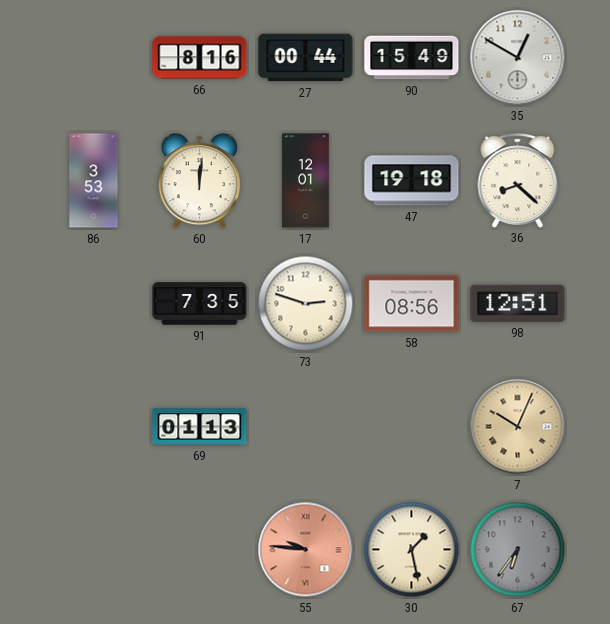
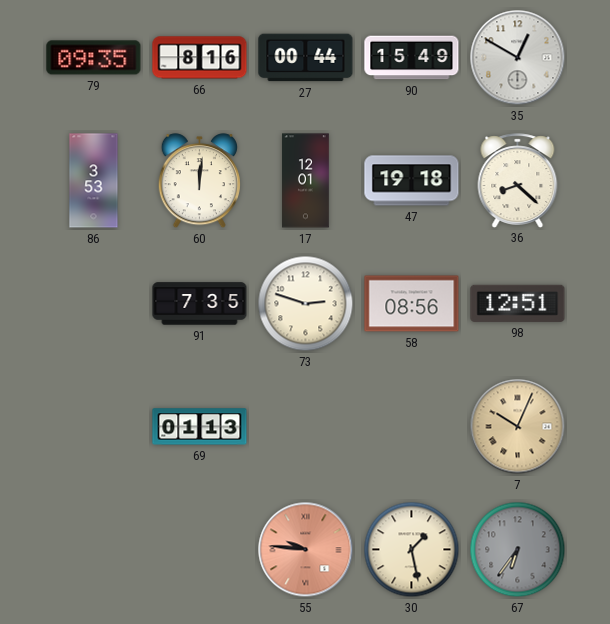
79: none -> 09:35
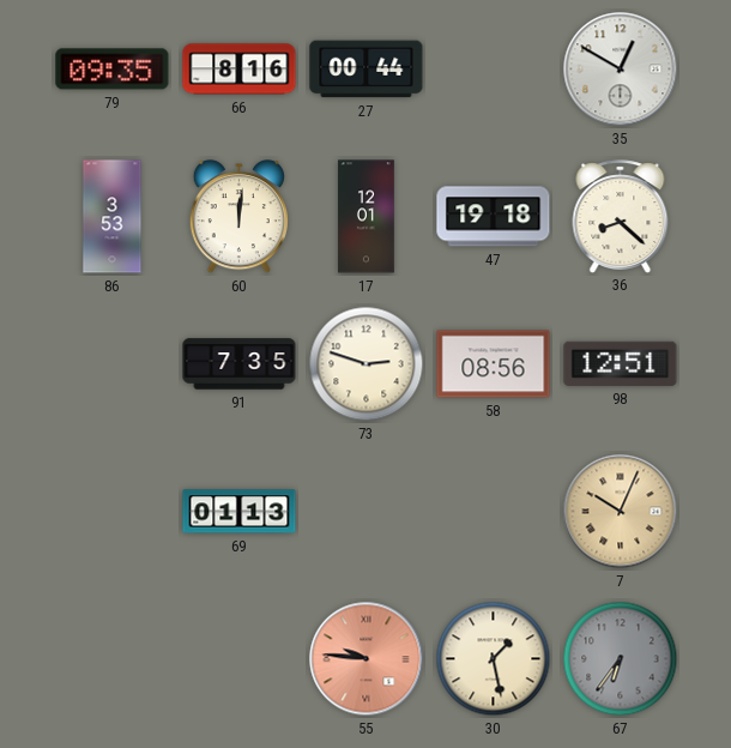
90: 15:49 -> none
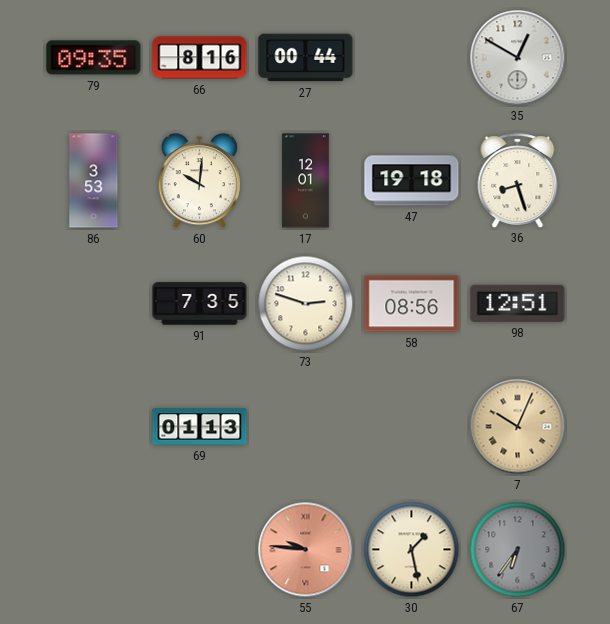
60: 12:01 -> 10:01
36: 8:22 -> 8:27
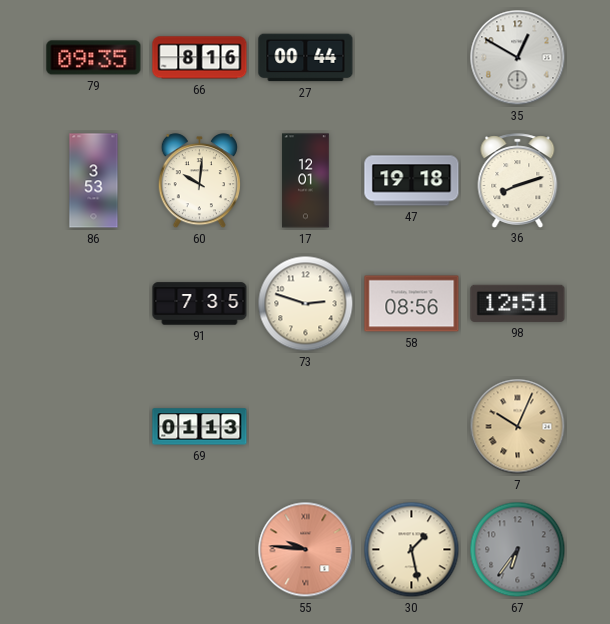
36: 8:27 -> 8:12
